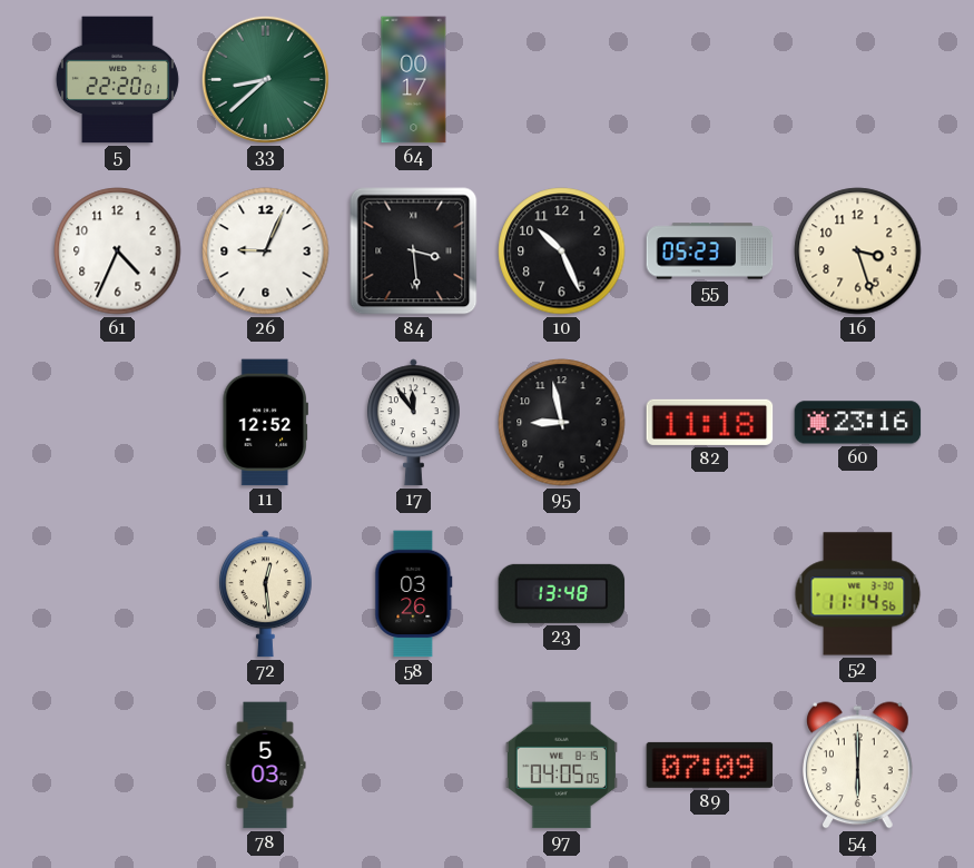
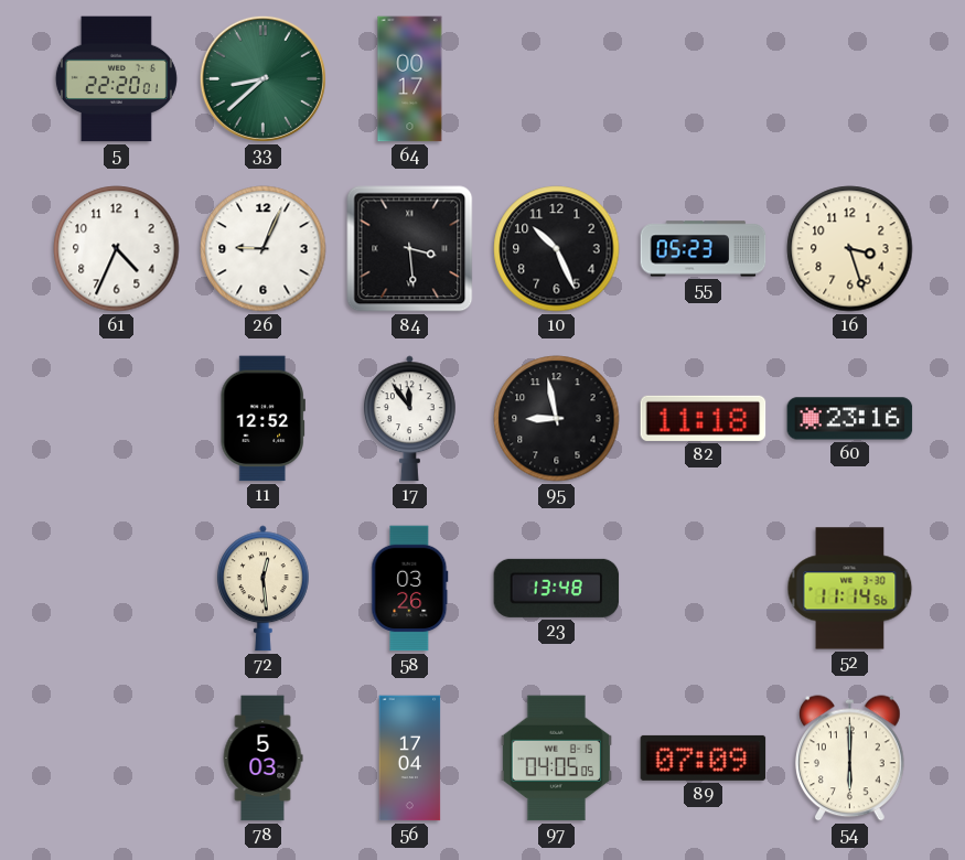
56: none -> 17:04
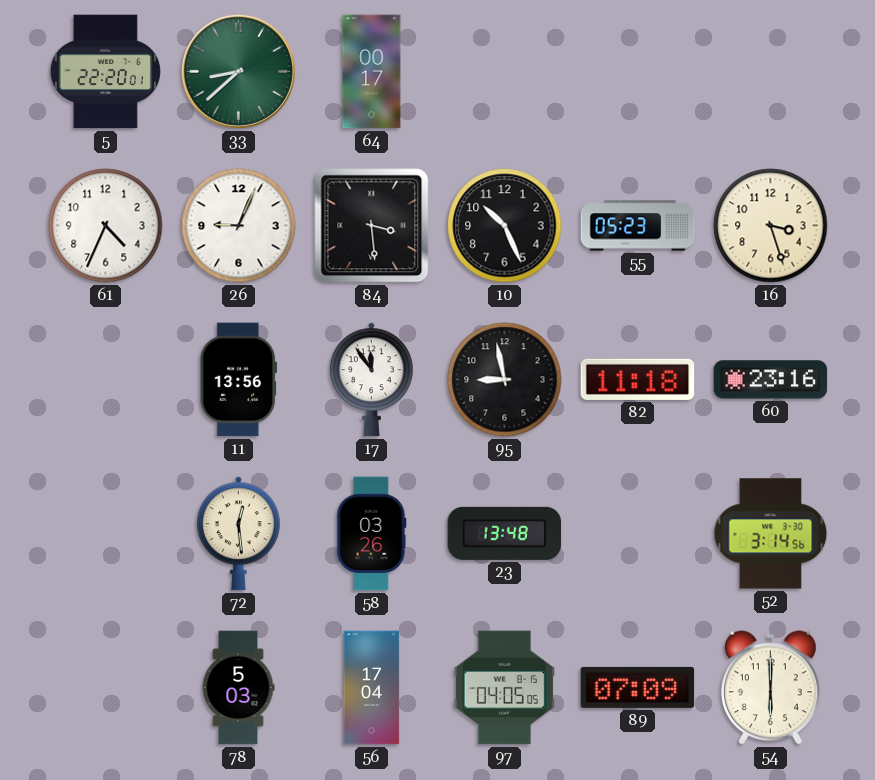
11: 12:52 -> 13:56
52: 11:14 -> 3:14
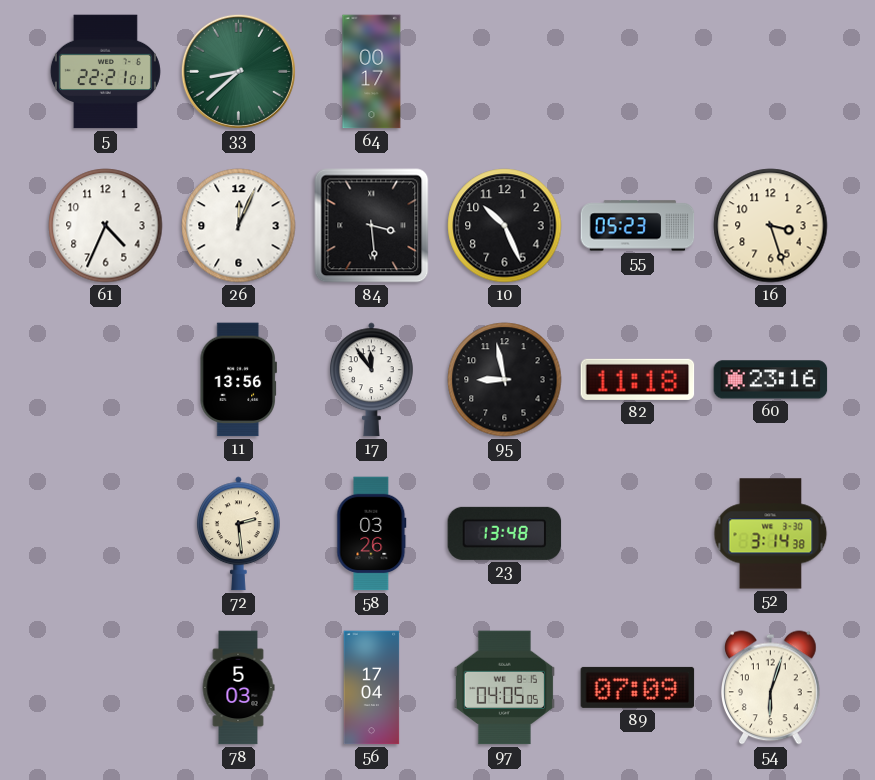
5: 22:20 -> 22:21
26: 9:04 -> 12:04
72: 12:29 -> 2:29
52: 3:14:56 -> 3:14:38
54: 6:00 -> 6:03
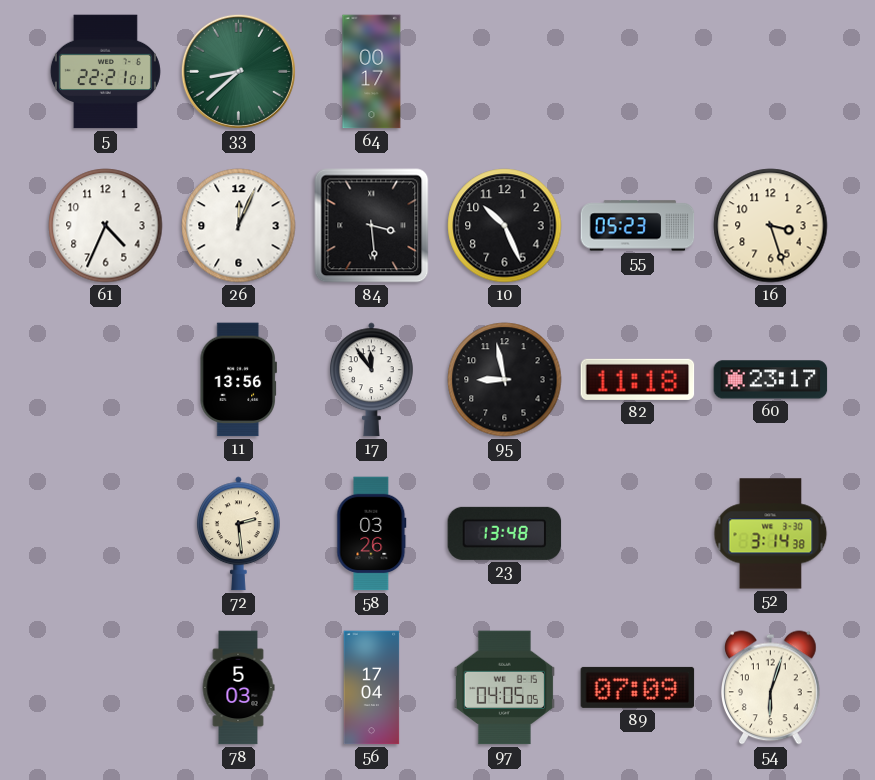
60: 23:16 -> 23:17
